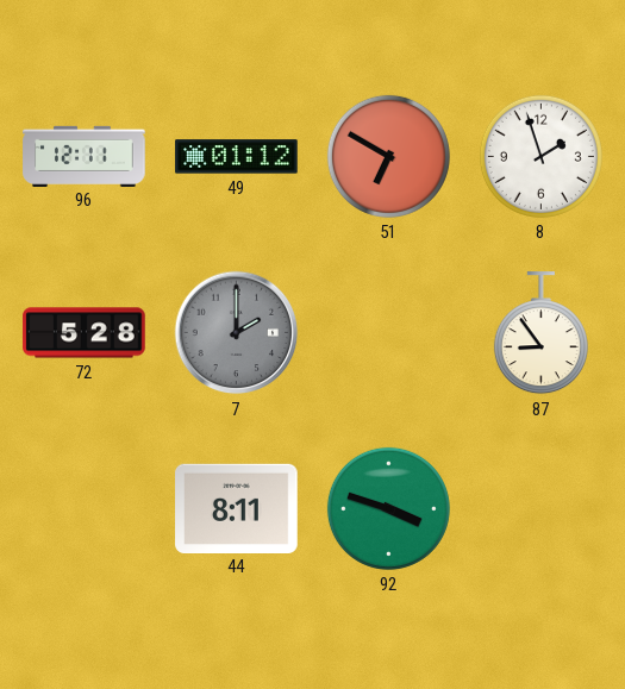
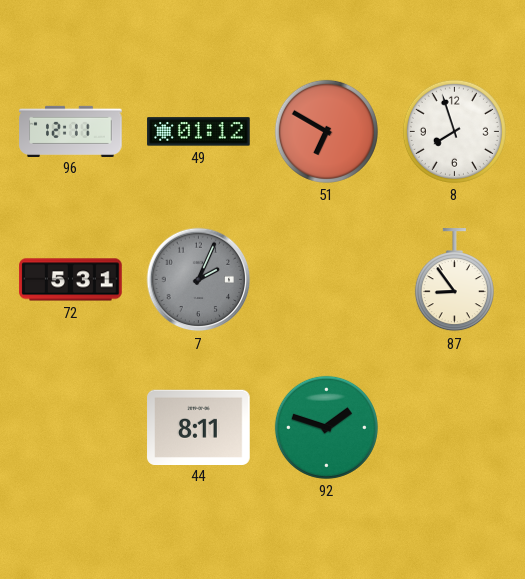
8: 1:57 -> 7:57
72: 5:28 -> 5:31
7: 2:00 -> 2:04
92: 3:48 -> 1:48
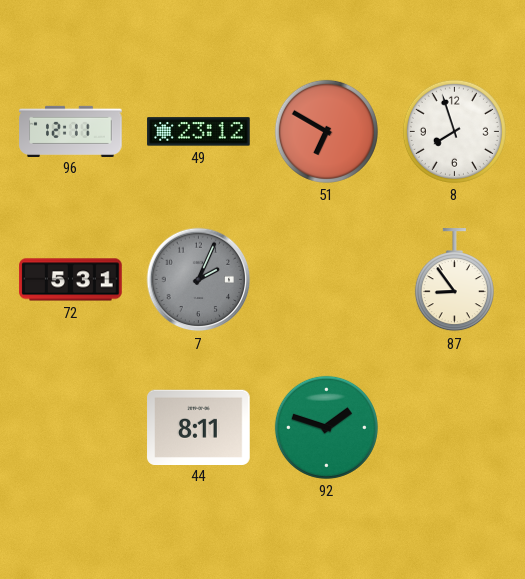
49: 01:12 -> 23:12
